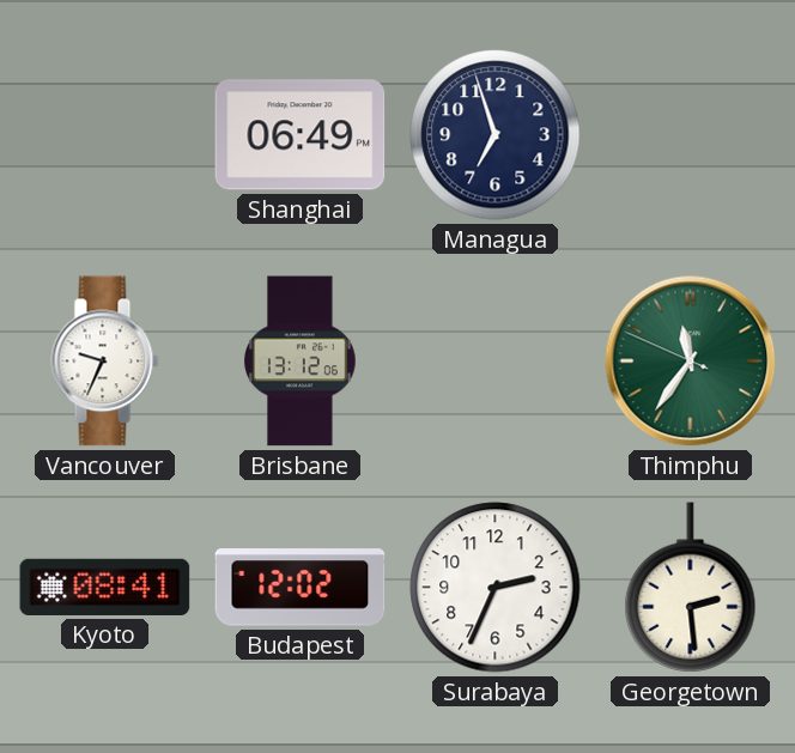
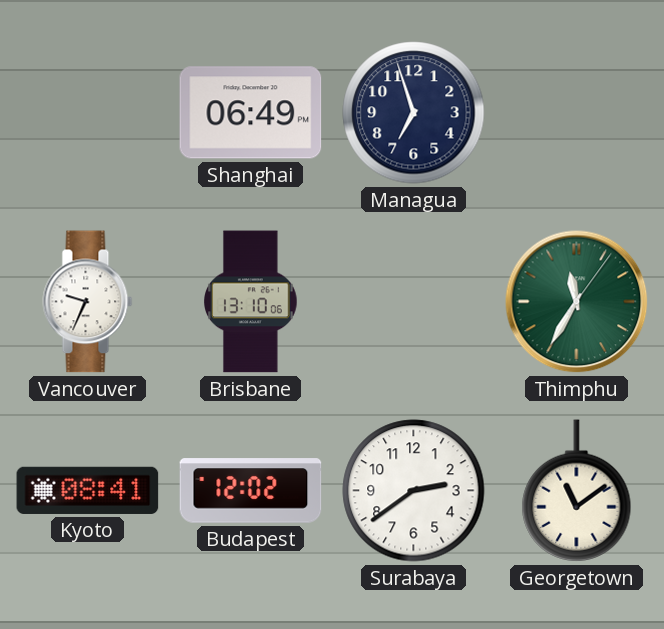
Brisbane: 13:12 -> 13:10
Thimphu: 11:35:49 -> 11:35:06
Surabaya: 2:34 -> 2:39
Georgetown: 2:29 -> 11:09
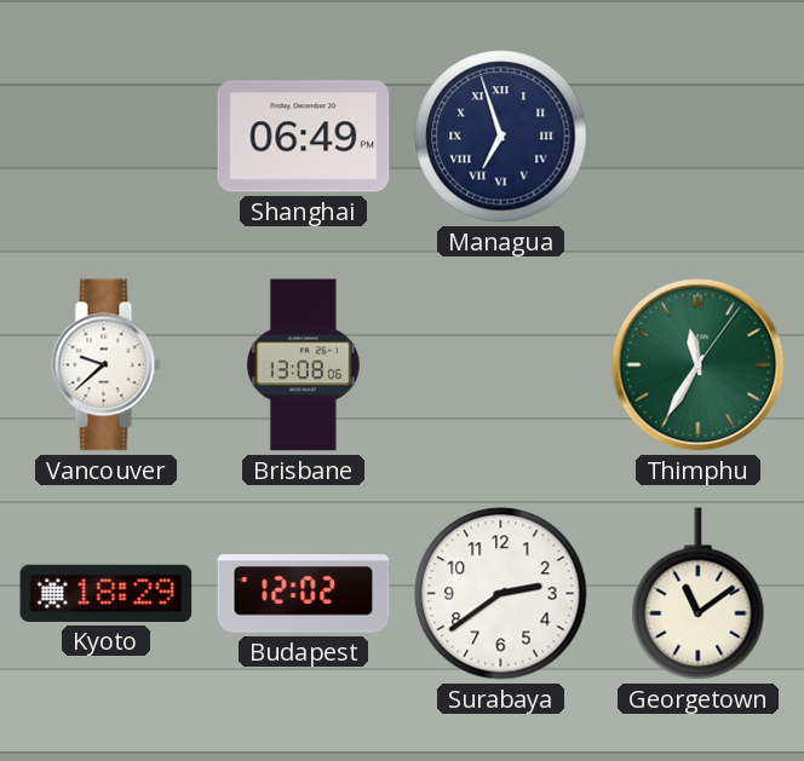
Managua numerals: Arabic -> Roman
Vancouver: 9:34 -> 9:38
Brisbane: 13:10 -> 13:08
Kyoto: 08:41 -> 18:29
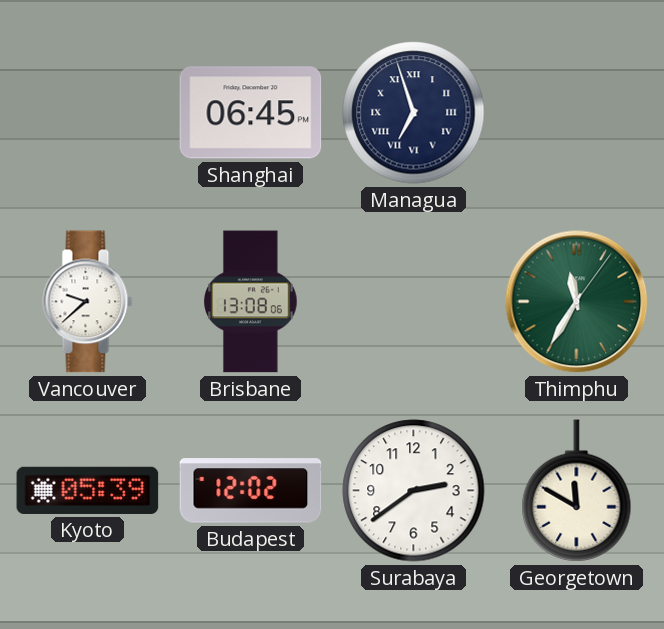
Shanghai: 06:49 -> 06:45
Kyoto: 18:29 -> 05:39
Georgetown: 11:09 -> 11:50
